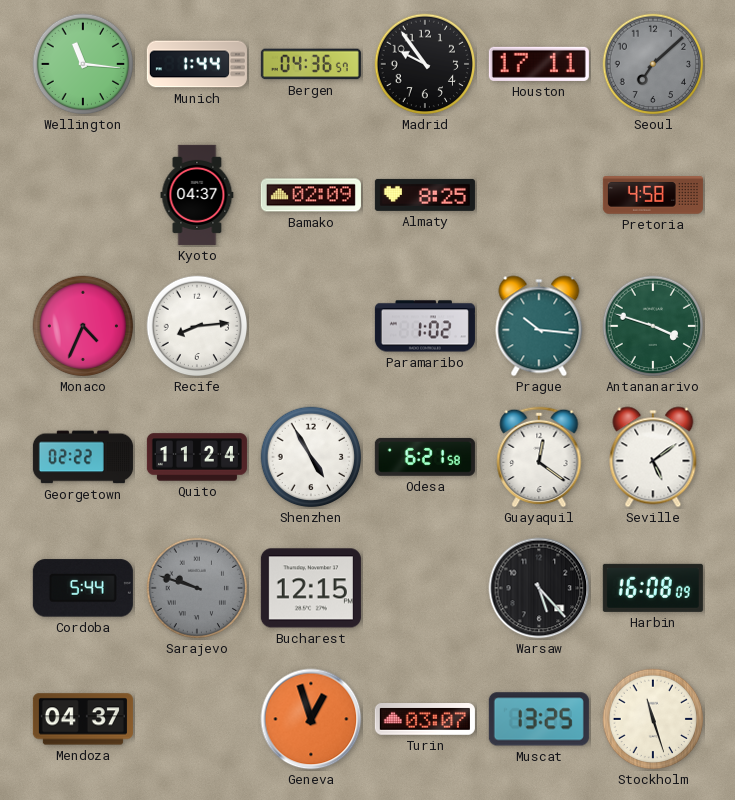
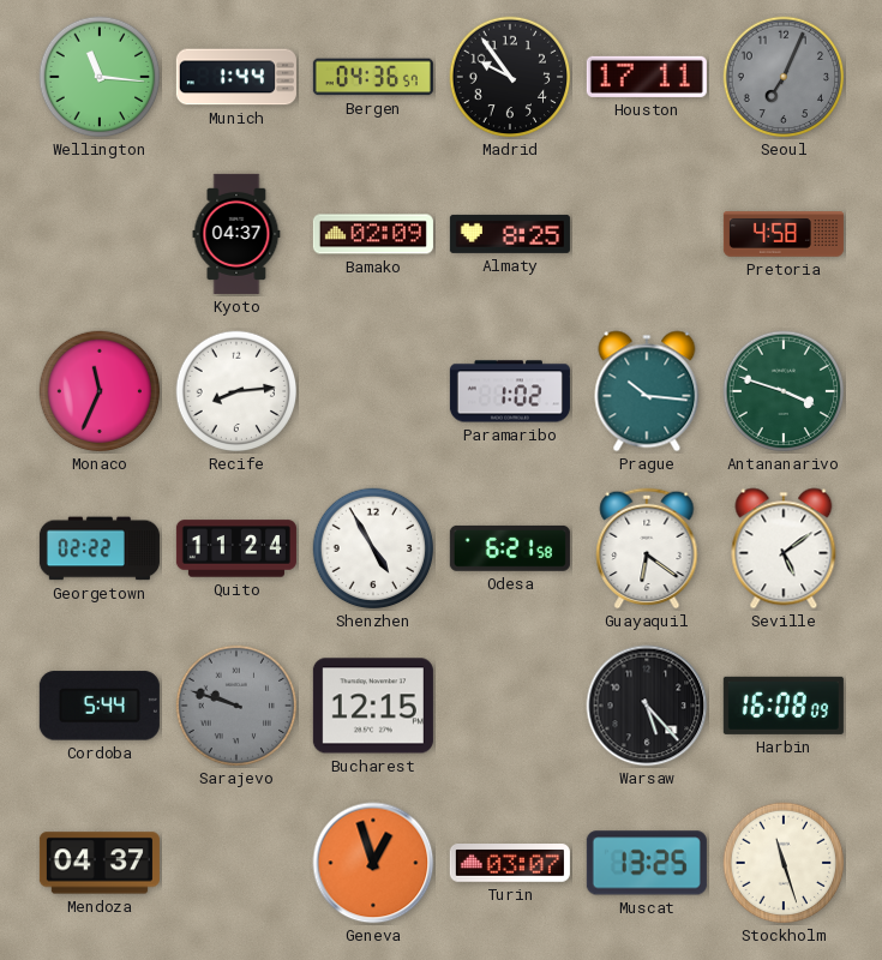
Seoul: 7:08 -> 7:04
Monaco: 4:34 -> 11:34
Guayaquil: 12:21 -> 6:21
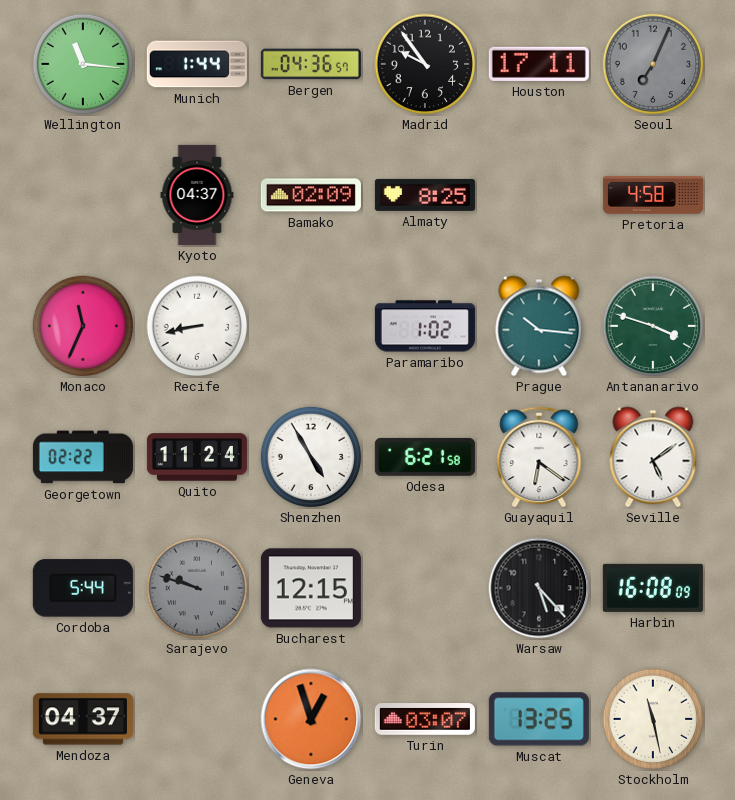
Recife: 8:14 -> 8:43
Stockholm: 11:27 -> 11:28
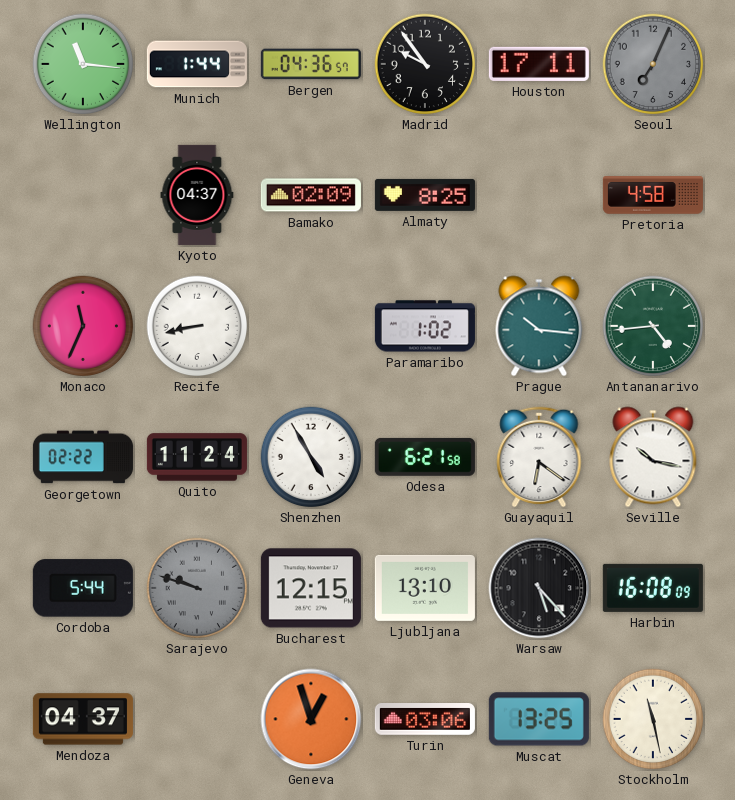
Antananarivo: 3:48 -> 4:44
Seville: 5:09 -> 10:17
Ljubljana: none -> 13:10
Turin: 03:07 -> 03:06
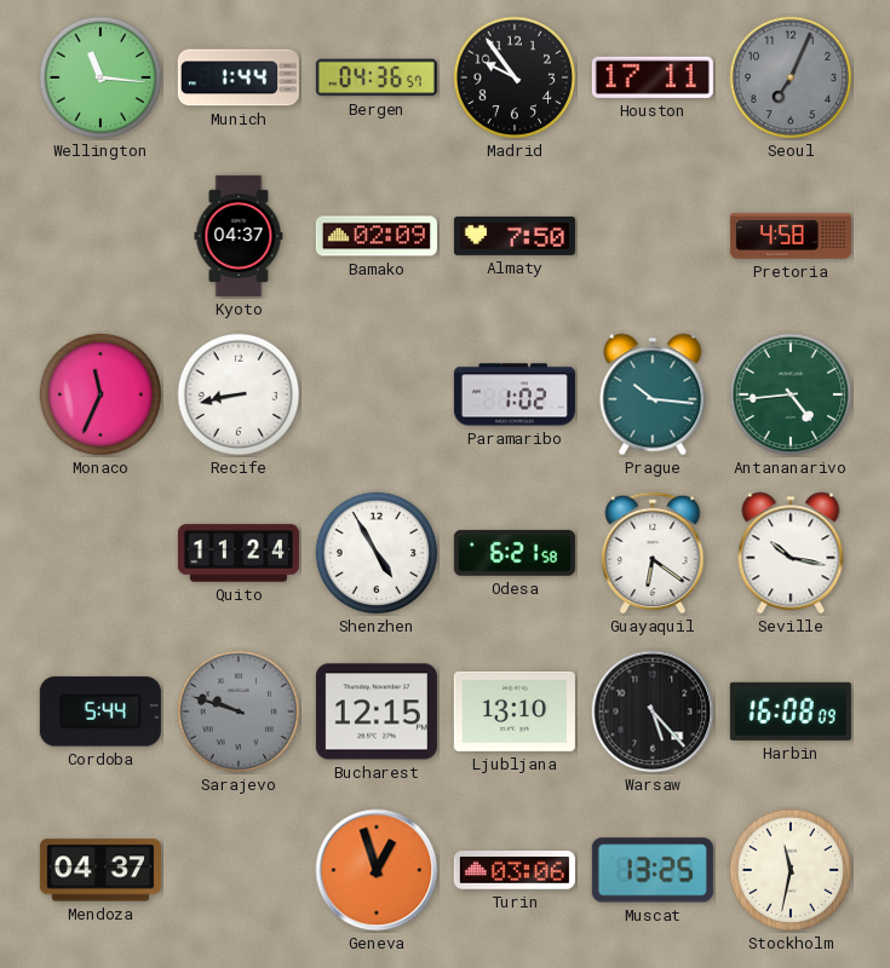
Almaty: 8:25 -> 7:50
Georgetown: 02:22 -> none
Stockholm: 11:28 -> 11:32
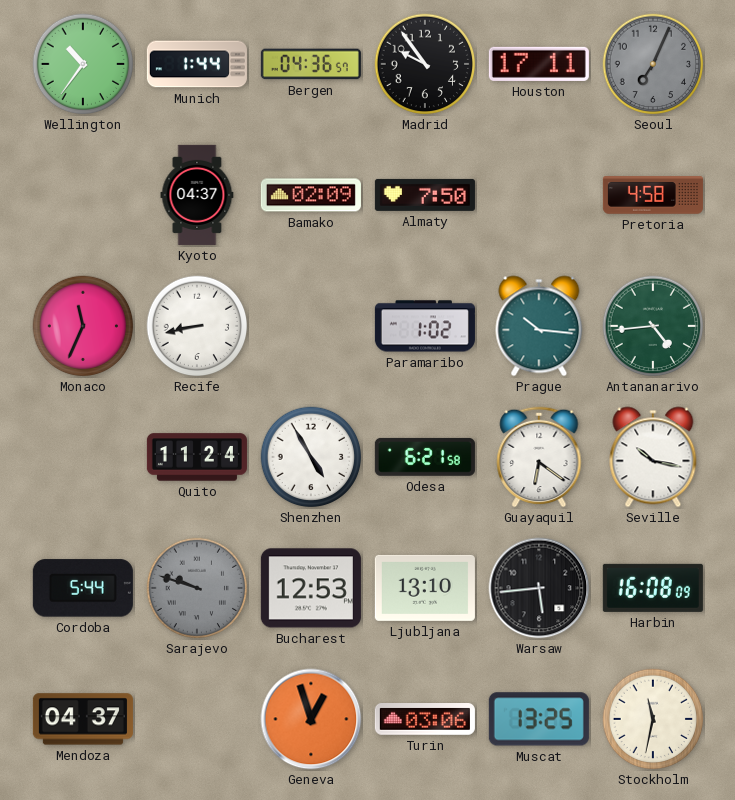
Wellington: 11:16 -> 10:36
Bucharest: 12:15 -> 12:53
Warsaw: 5:23 -> 5:44
